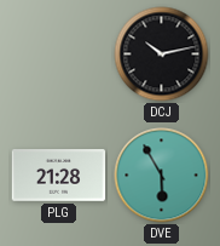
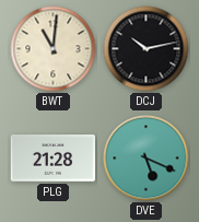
BWT: none -> 11:01
DVE: 5:55 -> 5:19
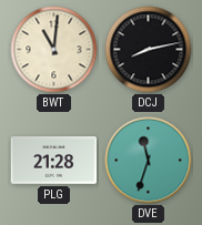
DCJ: 10:13 -> 8:13
DVE: 5:19 -> 11:33
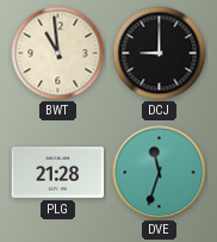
BWT: 11:01 -> 10:59
DCJ: 8:13 -> 9:00
